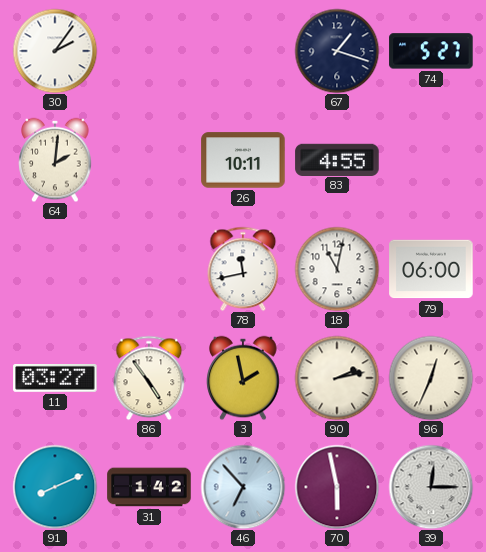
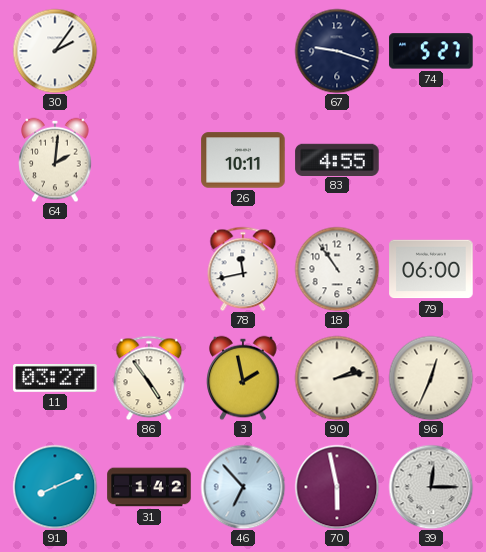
67: 1:18 -> 9:18
18: 11:02 -> 10:54
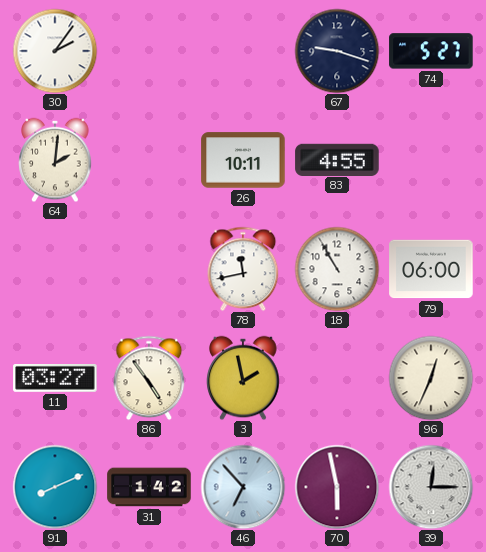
18: 10:54 -> 10:55
90: 2:13 -> none
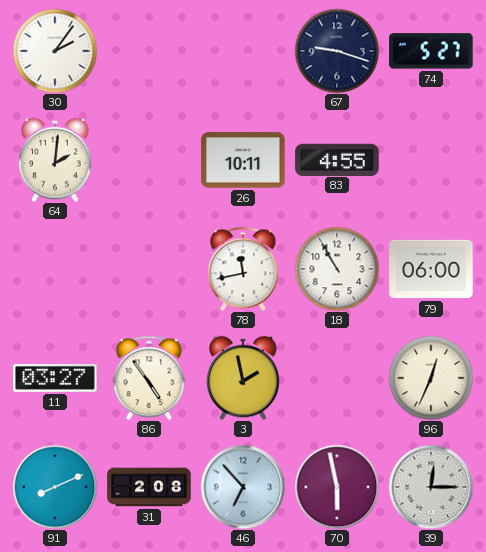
31: 1:42 -> 2:08
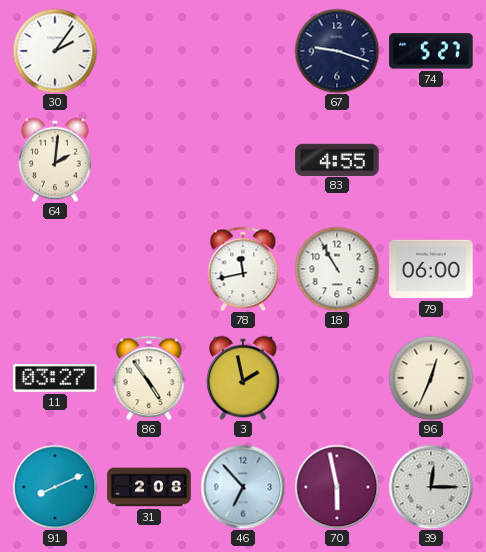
26: 10:11 -> none
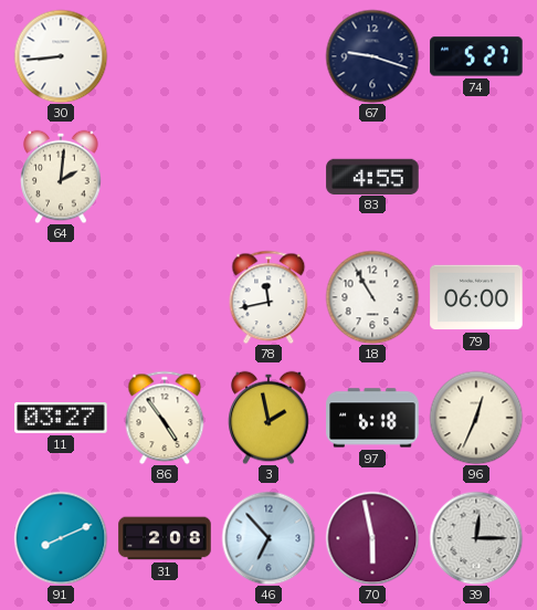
30: 2:06 -> 8:44
97: none -> 6:18
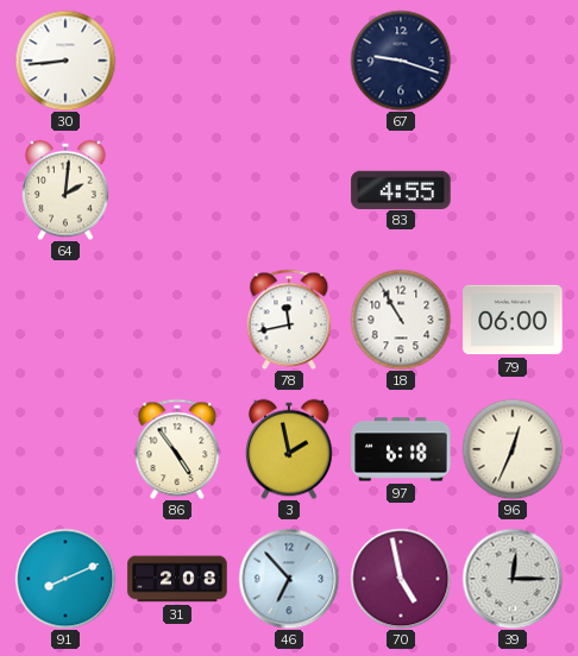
74: 5:27 -> none
11: 03:27 -> none
70: 5:58 -> 4:58
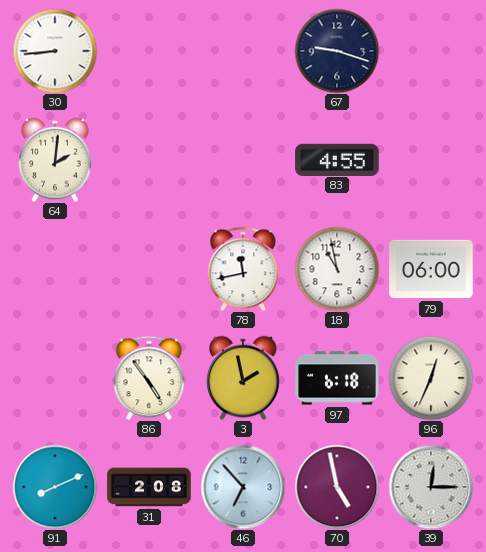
18: 10:55 -> 10:58
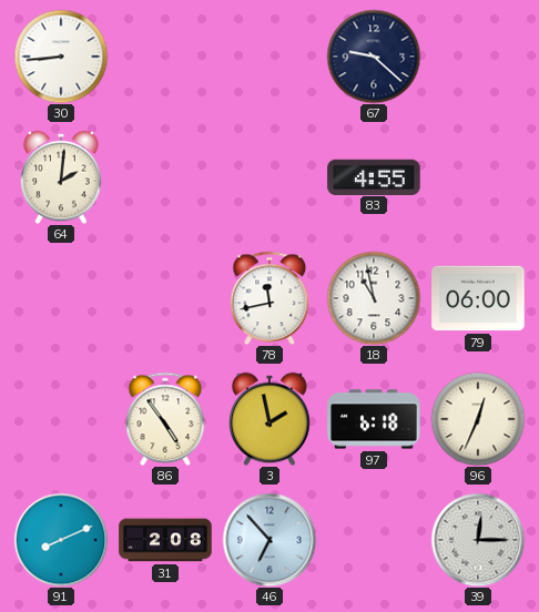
67: 9:18 -> 9:22
70: 4:58 -> none
